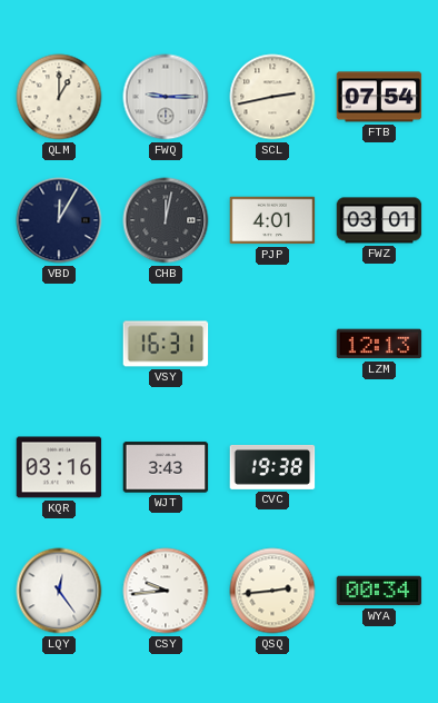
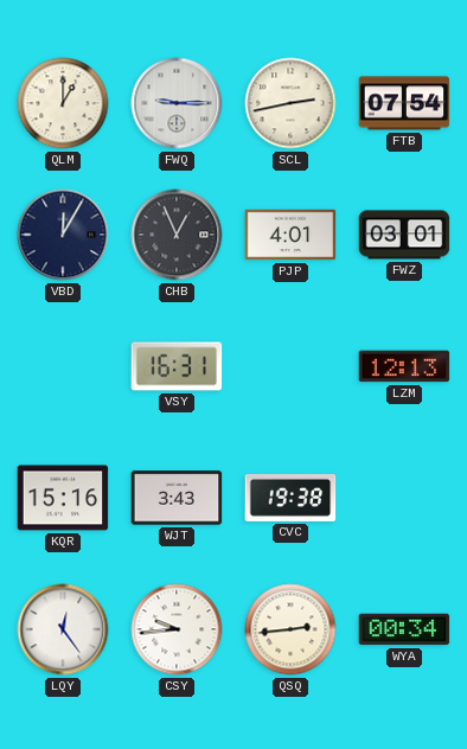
CHB: 12:02 -> 12:56
KQR: 03:16 -> 15:16
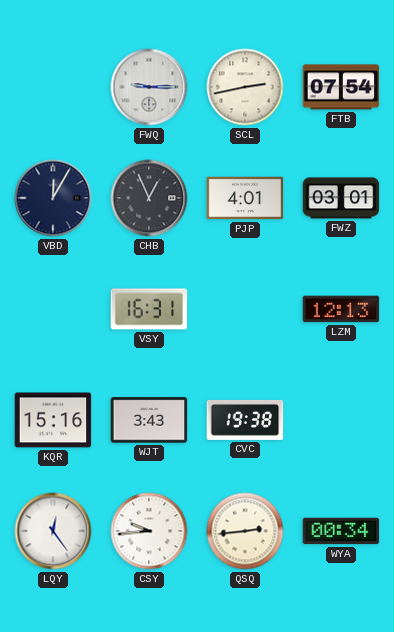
QLM: 1:00 -> none
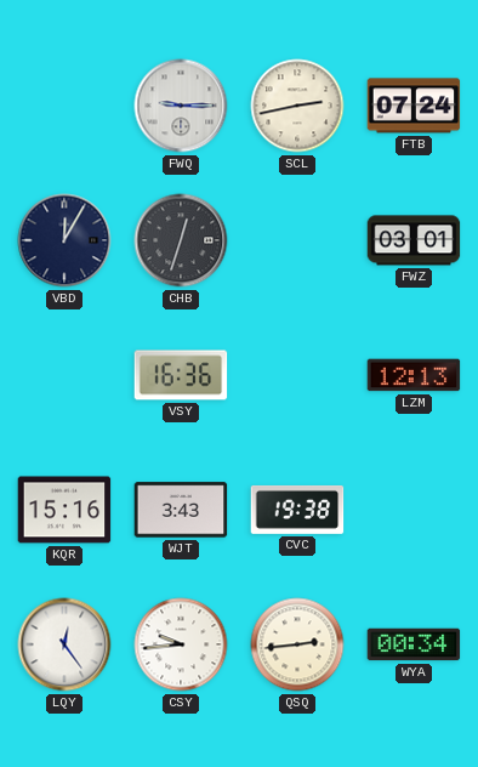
FTB: 07:54 -> 07:24
CHB: 12:56 -> 12:33
PJP: 4:01 -> none
VSY: 16:31 -> 16:36
